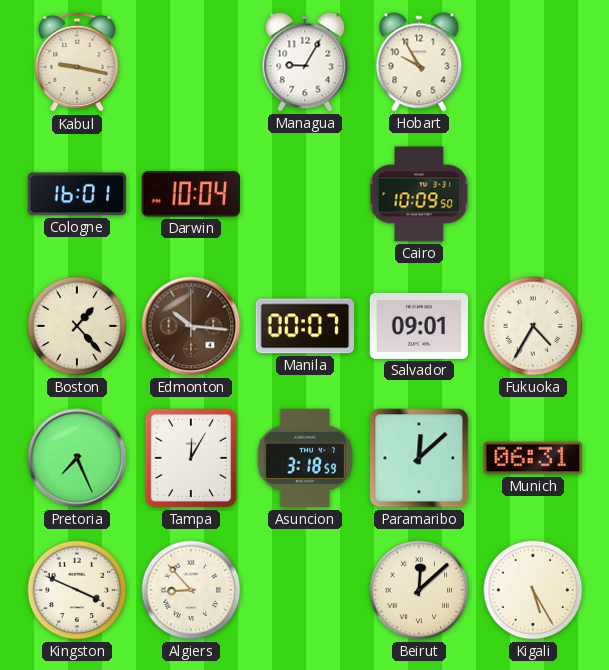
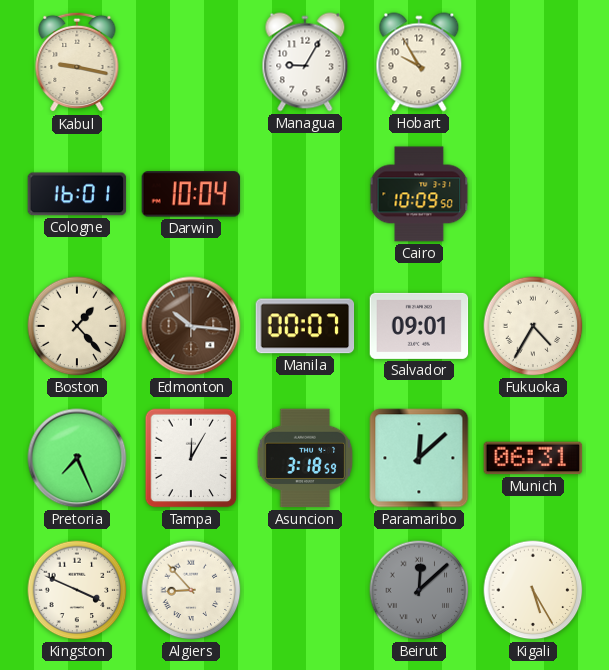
Beirut dial: cream -> grey
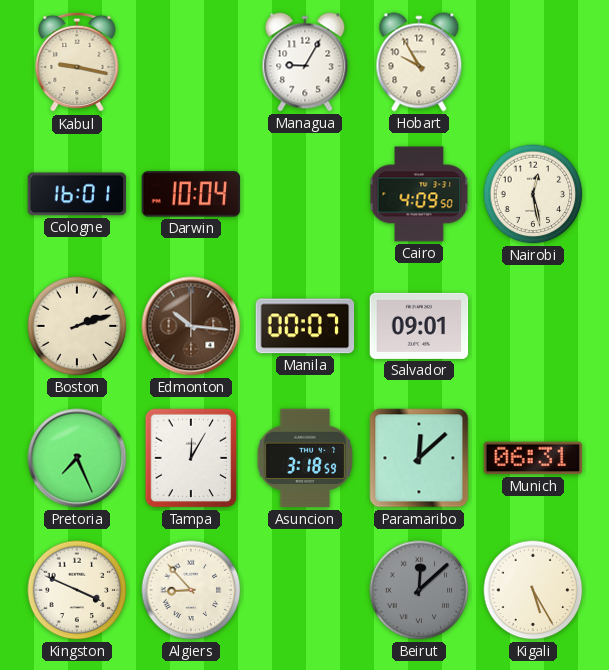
Cairo: 10:09 -> 4:09
Nairobi: none -> 12:28
Boston: 1:23 -> 2:12
Fukuoka: 4:35 -> none
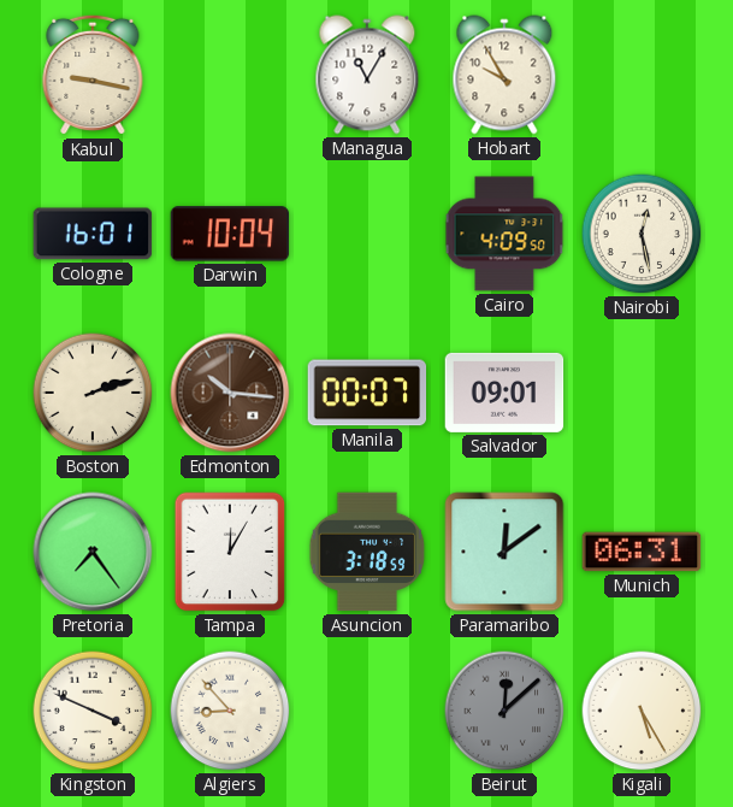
Managua: 9:05 -> 11:05
Pretoria: 7:26 -> 7:24
Paramaribo: 12:08 -> 12:09
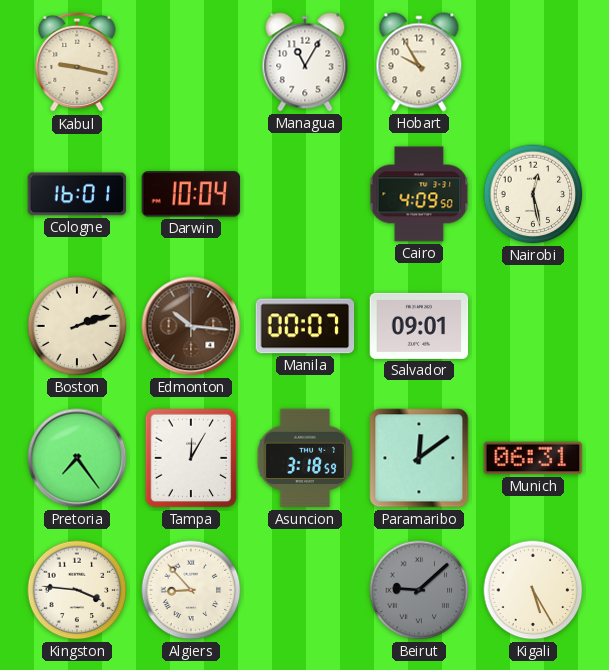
Kingston: 3:49 -> 3:46
Beirut: 12:08 -> 9:08
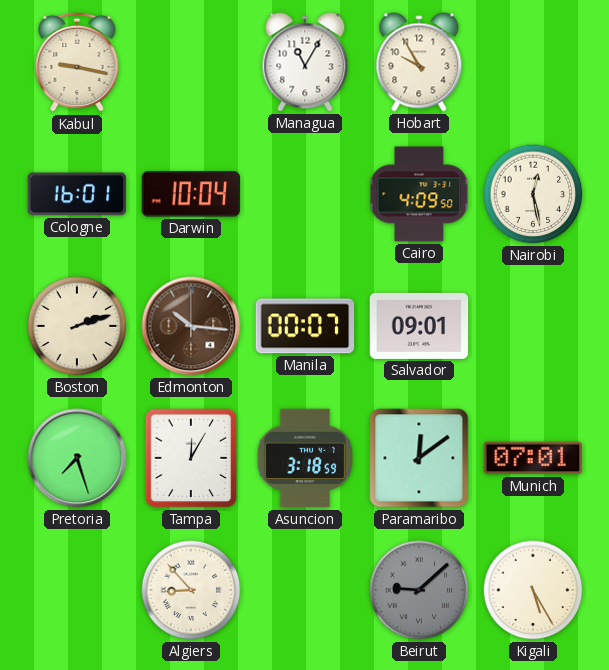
Pretoria: 7:24 -> 7:27
Munich: 06:31 -> 07:01
Kingston: 3:46 -> none
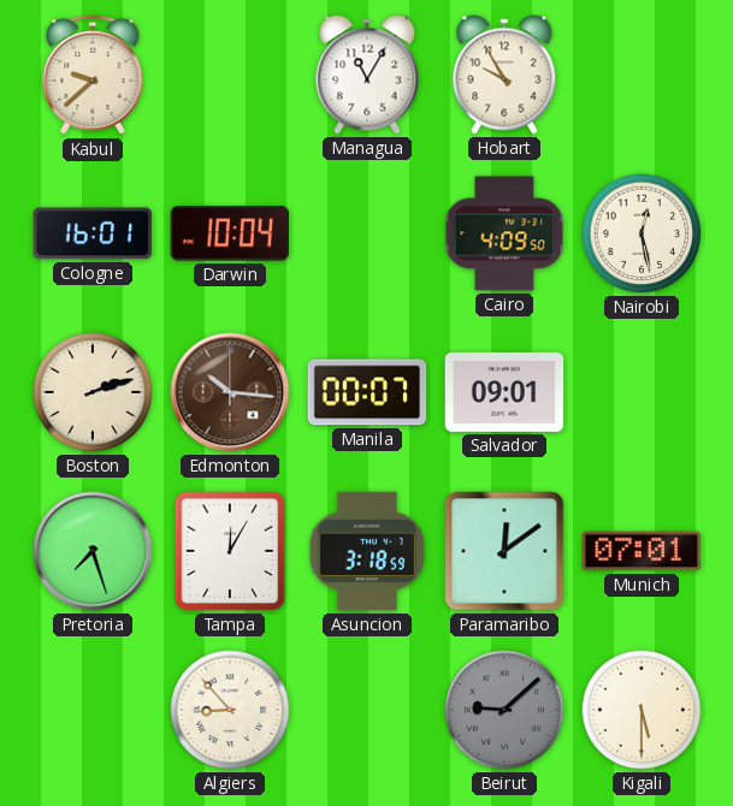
Kabul: 9:17 -> 9:38
Kigali: 5:25 -> 5:30
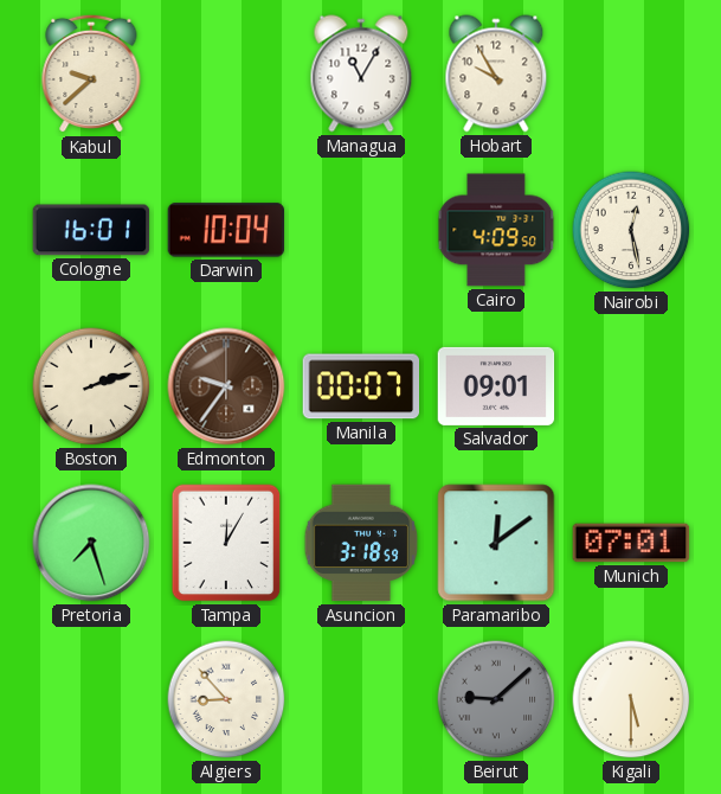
Edmonton: 10:16 -> 9:36
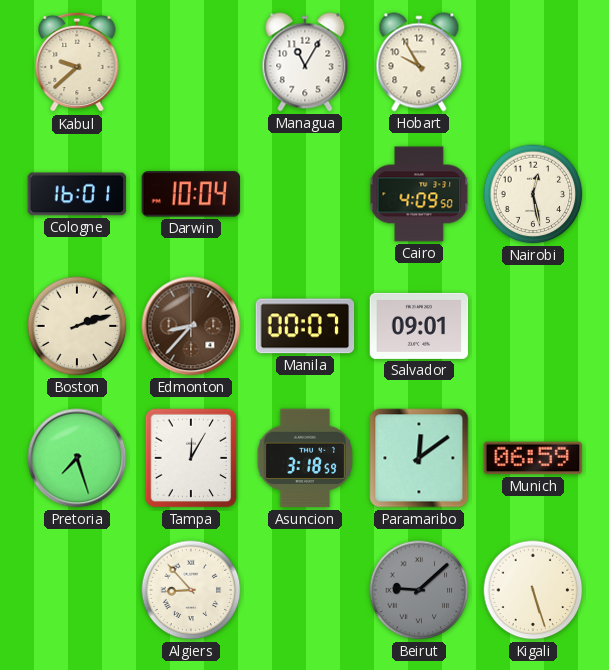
Edmonton: 9:36 -> 8:37
Munich: 07:01 -> 06:59
Kigali: 5:30 -> 5:27
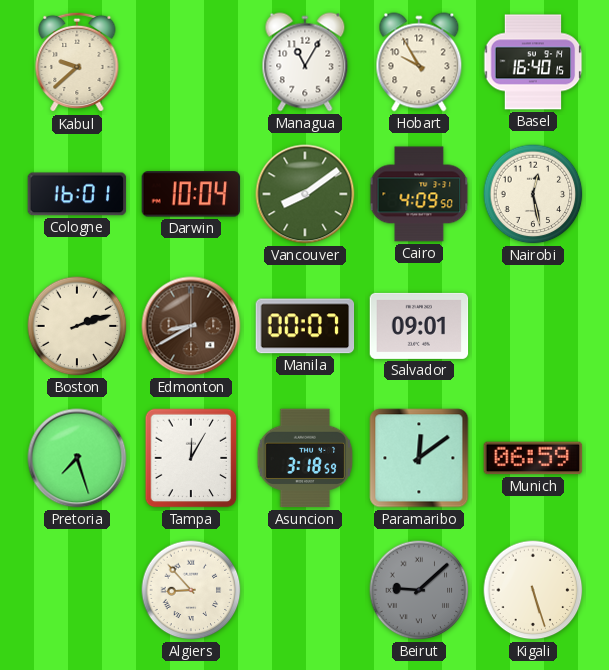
Basel: none -> 16:40
Vancouver: none -> 8:09
Edmonton: 8:37 -> 8:40
